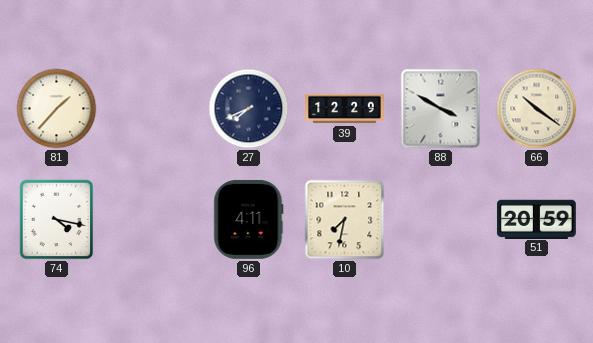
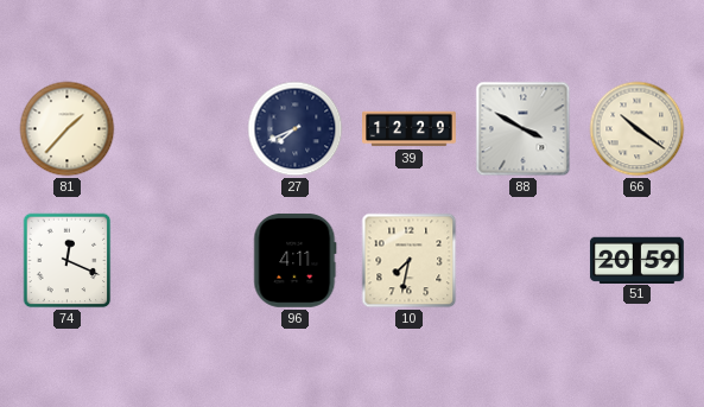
74: 4:17 -> 12:19
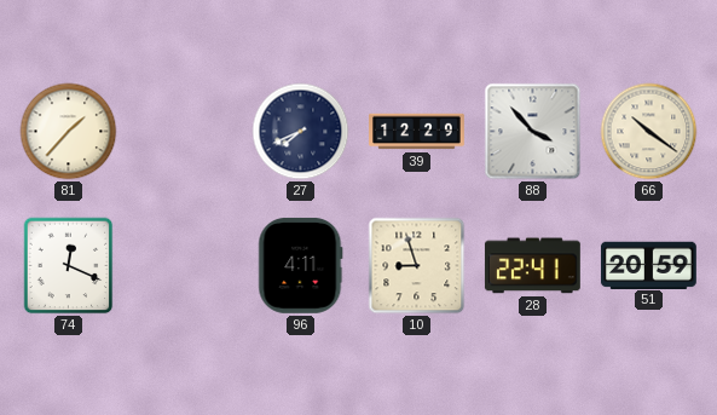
88: 3:50 -> 3:53
10: 7:32 -> 8:57
28: none -> 22:41
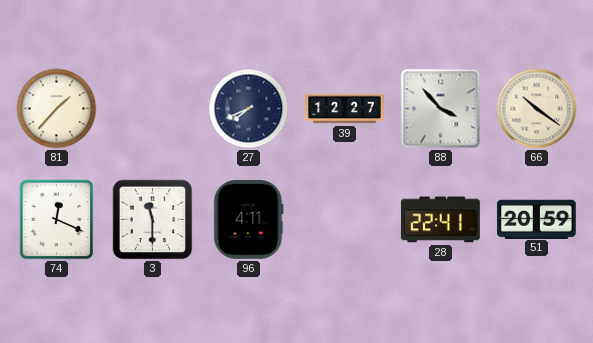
39: 12:29 -> 12:27
3: none -> 11:30
10: 8:57 -> none
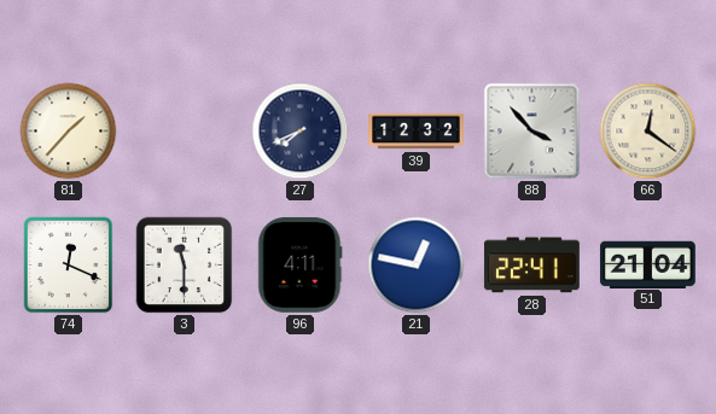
39: 12:27 -> 12:32
66: 10:21 -> 12:21
21: none -> 12:47
51: 20:59 -> 21:04
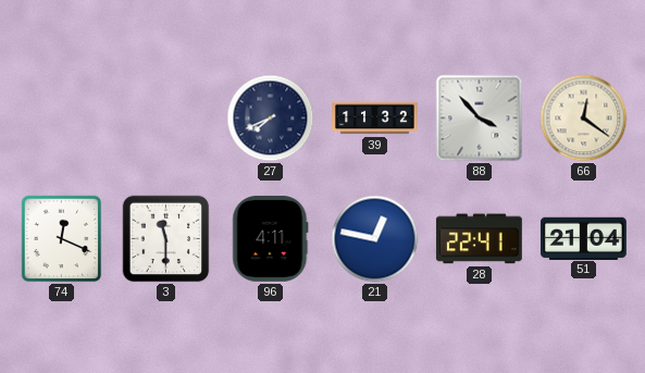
81: 1:37 -> none
39: 12:32 -> 11:32
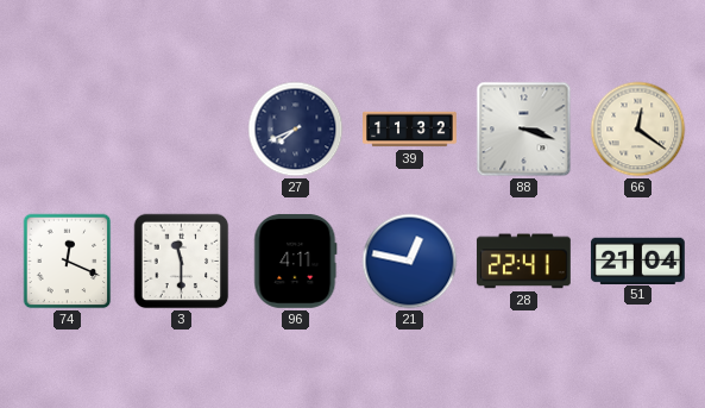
88: 3:53 -> 3:18
